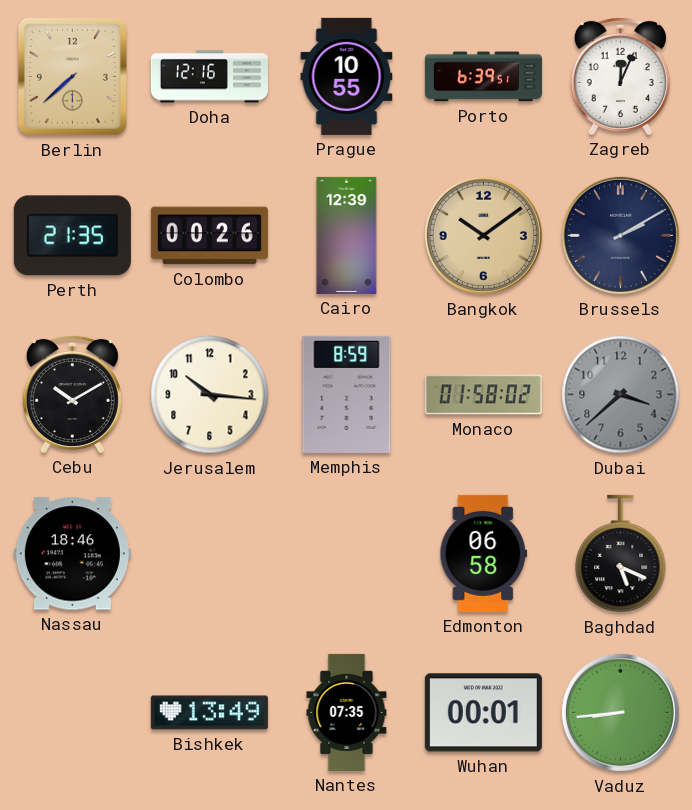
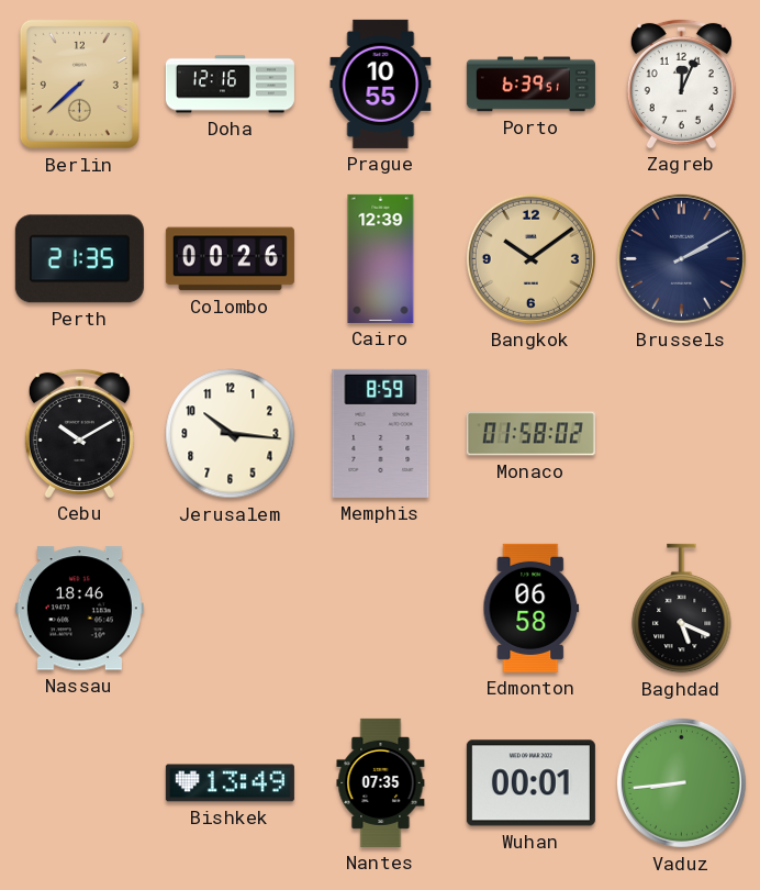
Dubai: 3:38 -> none
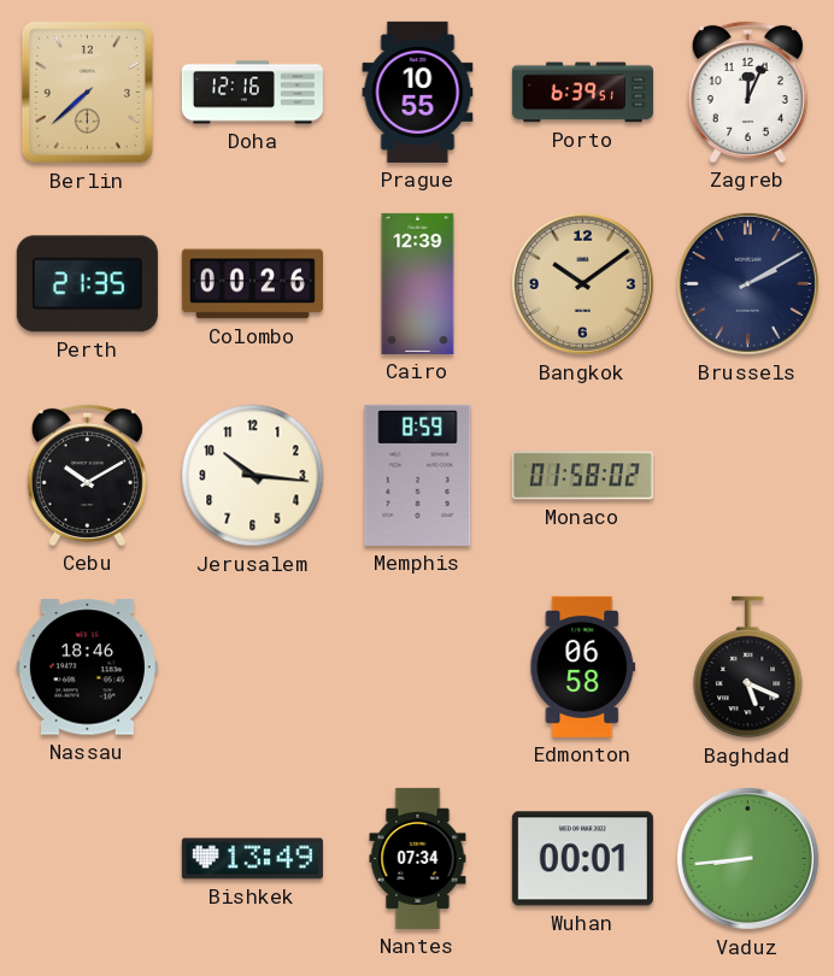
Nantes: 07:35 -> 07:34
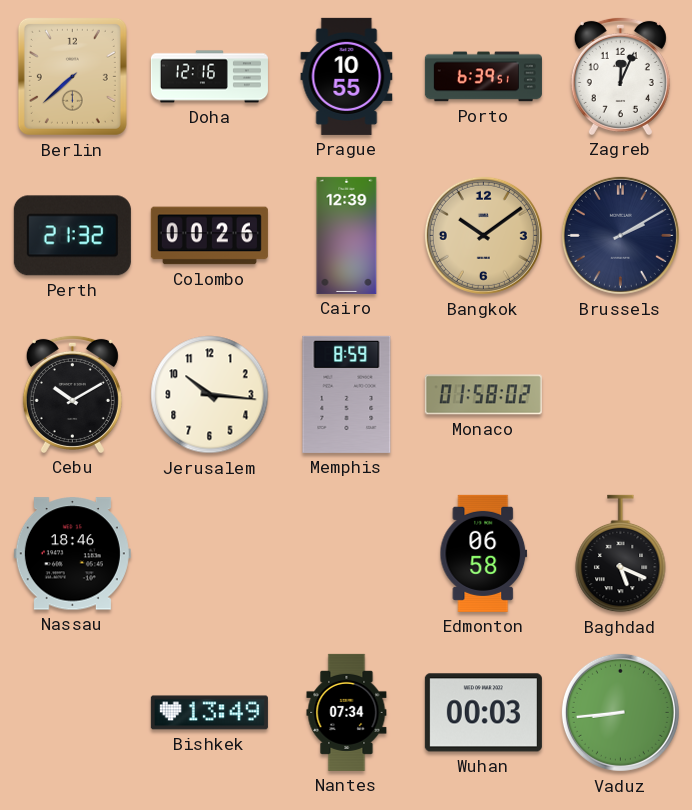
Perth: 21:35 -> 21:32
Wuhan: 00:01 -> 00:03
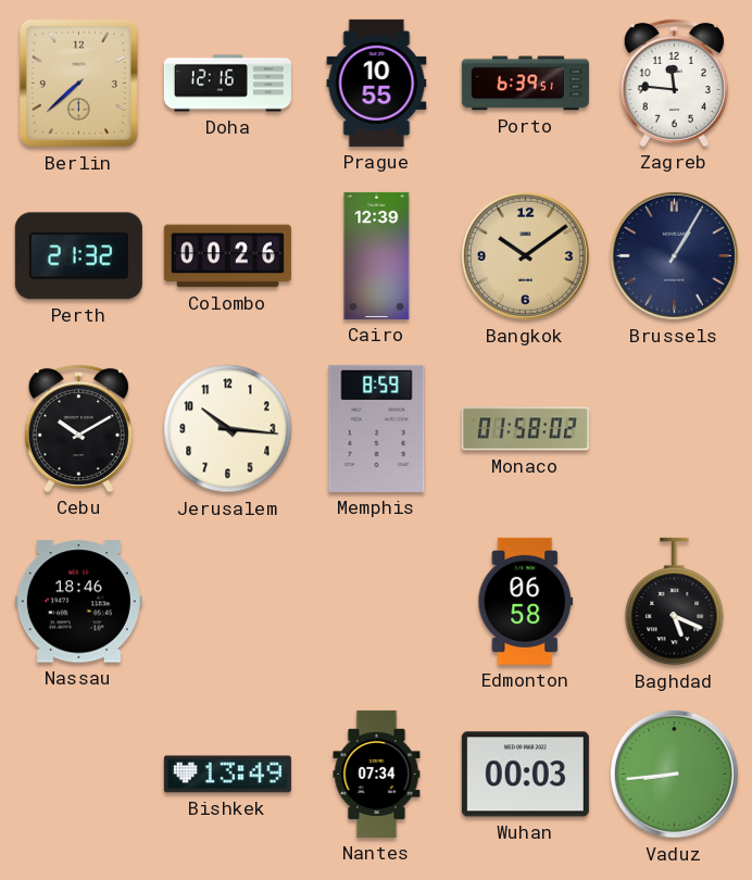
Zagreb: 12:04 -> 11:46
Brussels: 2:10 -> 1:05
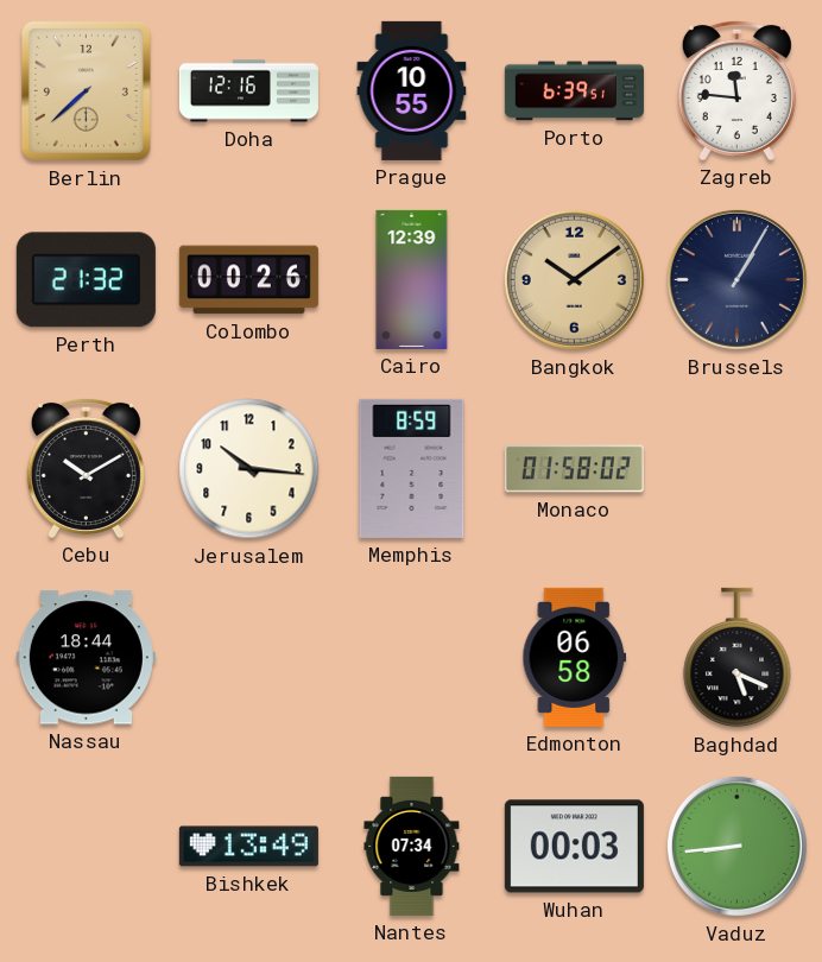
Nassau: 18:46 -> 18:44
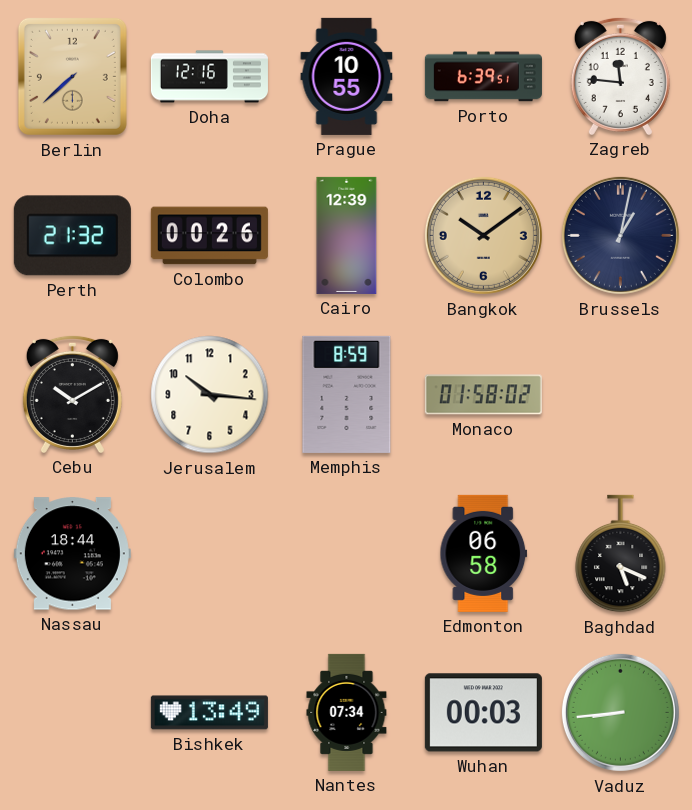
Brussels: 1:05 -> 1:02
